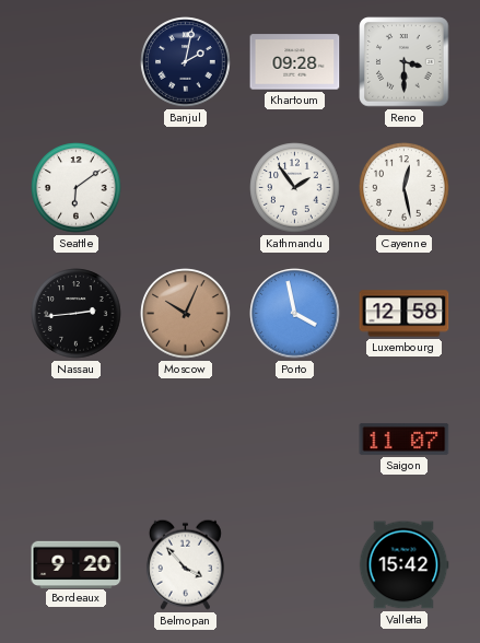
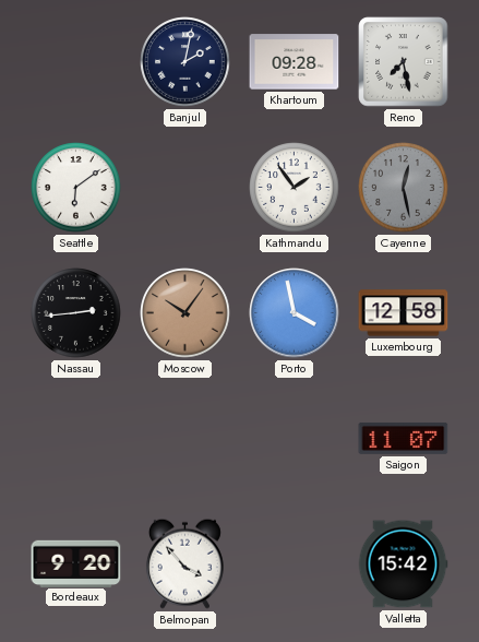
Reno: 3:30 -> 7:28
Cayenne dial: white -> grey
Moscow: 10:04 -> 10:06
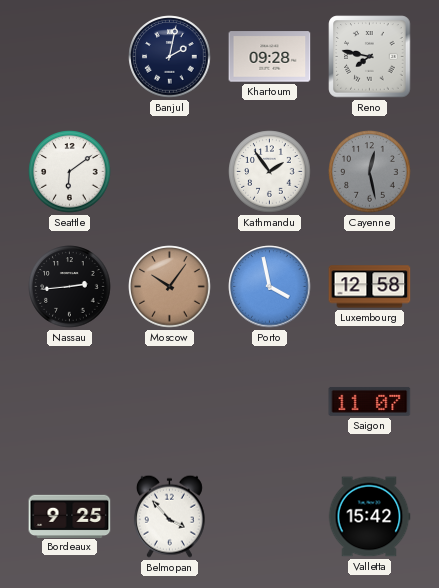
Reno: 7:28 -> 7:47
Bordeaux: 9:20 -> 9:25
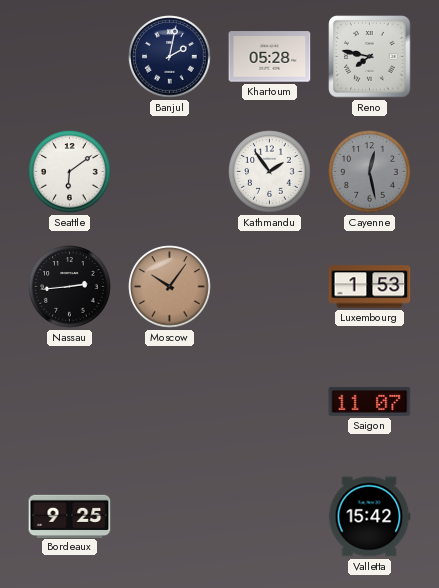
Khartoum: 09:28 -> 05:28
Porto: 3:58 -> none
Luxembourg: 12:58 -> 1:53
Belmopan: 3:53 -> none
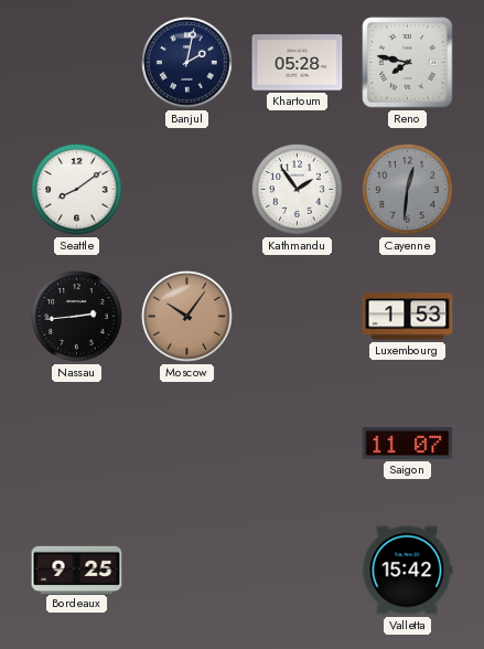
Seattle: 6:09 -> 8:09
Cayenne: 12:28 -> 12:31
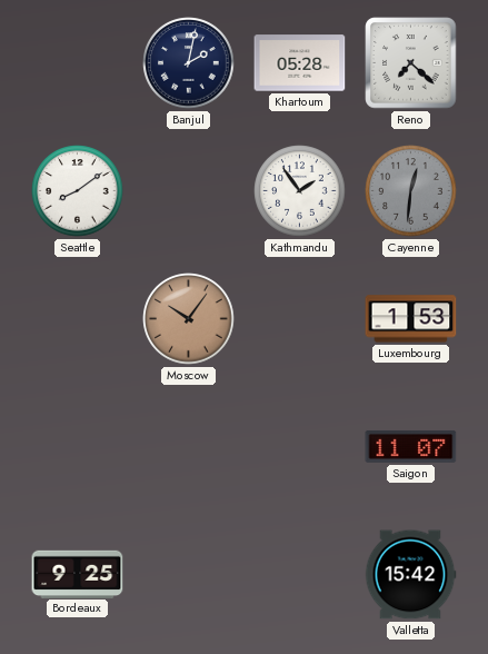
Reno: 7:47 -> 7:22
Nassau: 2:44 -> none
